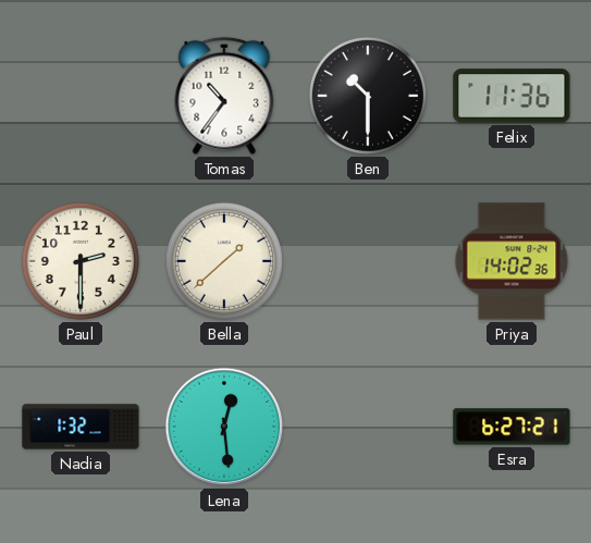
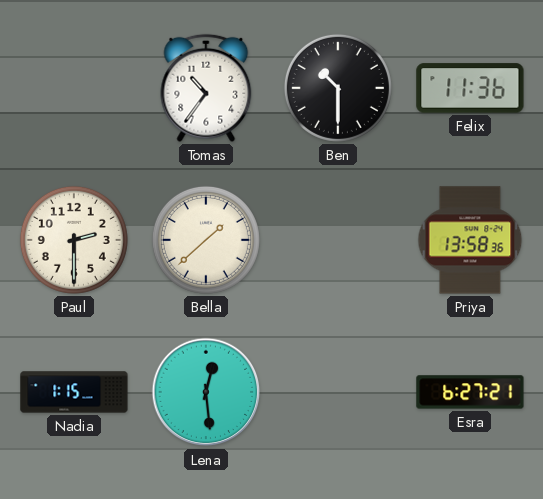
Priya: 14:02 -> 13:58
Nadia: 1:32 -> 1:15
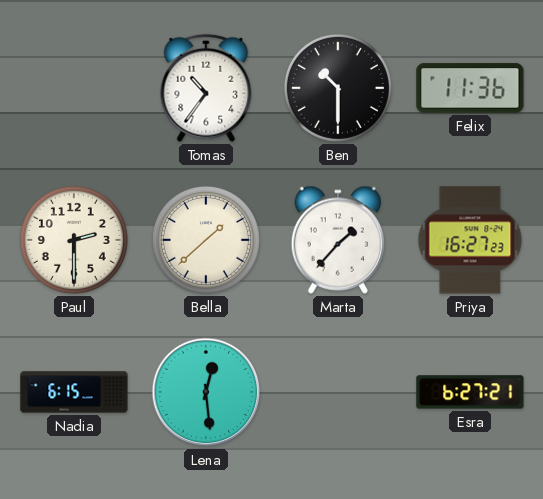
Marta: none -> 1:37
Priya: 13:58 -> 16:27
Nadia: 1:15 -> 6:15
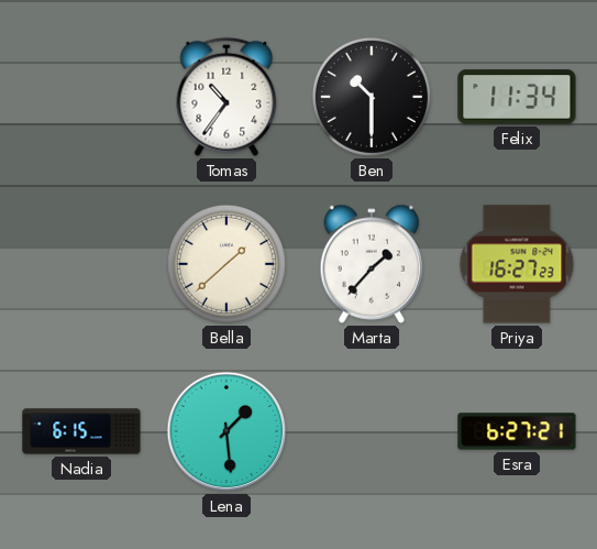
Felix: 11:36 -> 11:34
Paul: 2:30 -> none
Lena: 12:29 -> 1:29
